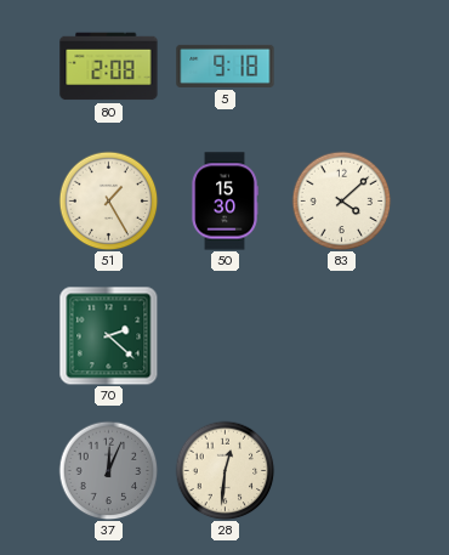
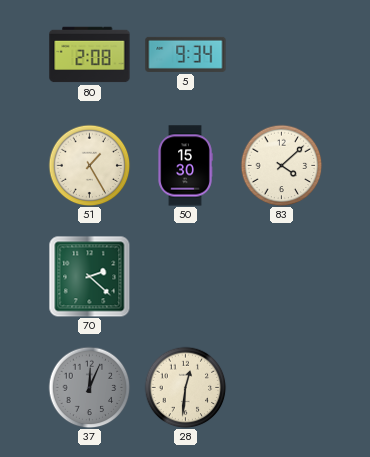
5: 9:18 -> 9:34
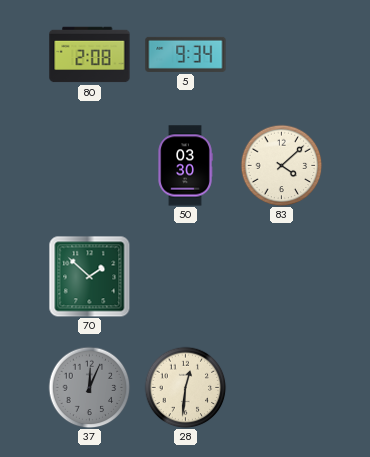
51: 1:25 -> none
50: 15:30 -> 03:30
70: 2:22 -> 1:52
